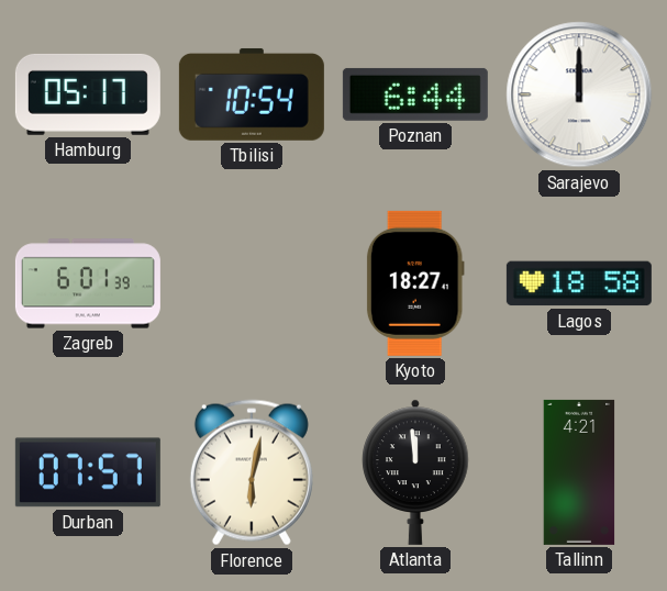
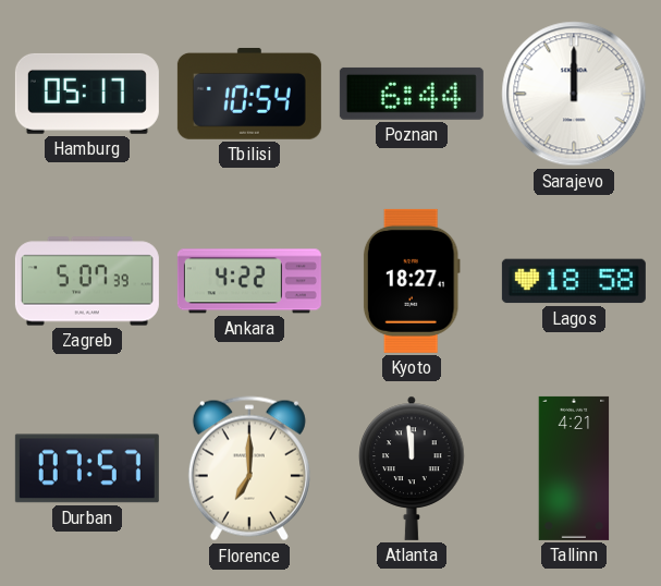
Zagreb: 6:01 -> 5:07
Ankara: none -> 4:22
Florence: 6:02 -> 7:00
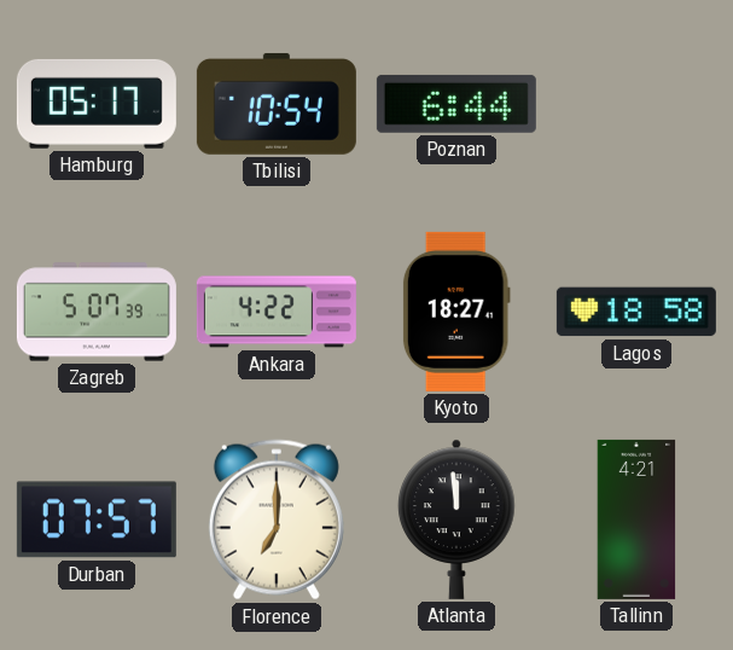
Sarajevo: 12:00 -> none
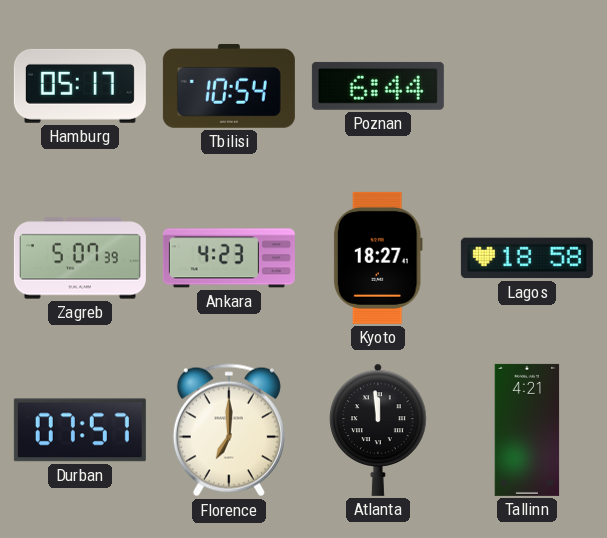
Ankara: 4:22 -> 4:23
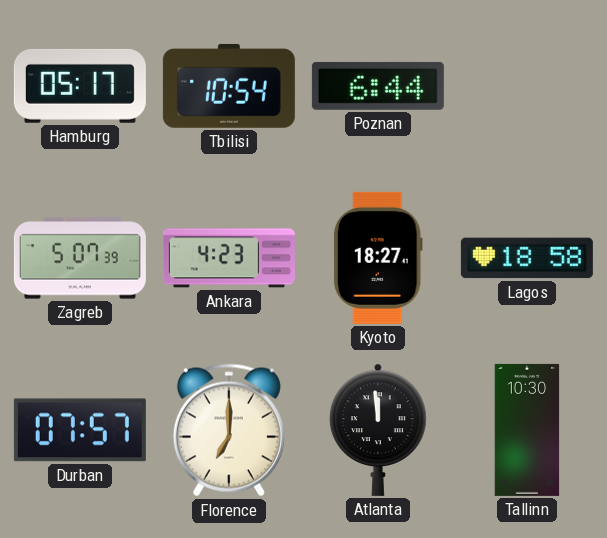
Tallinn: 4:21 -> 10:30
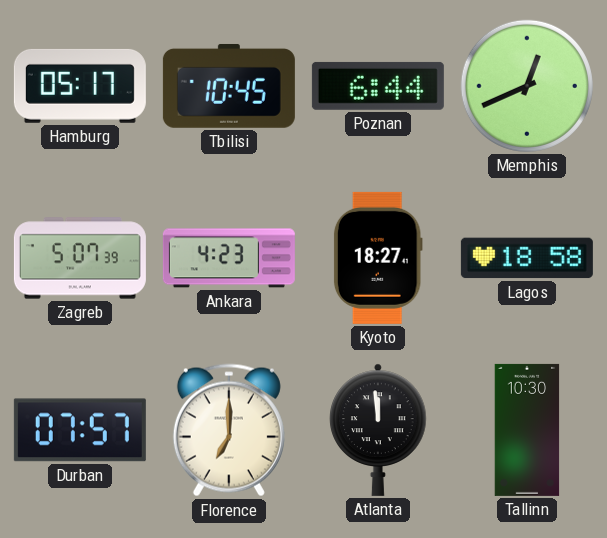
Tbilisi: 10:54 -> 10:45
Memphis: none -> 12:41
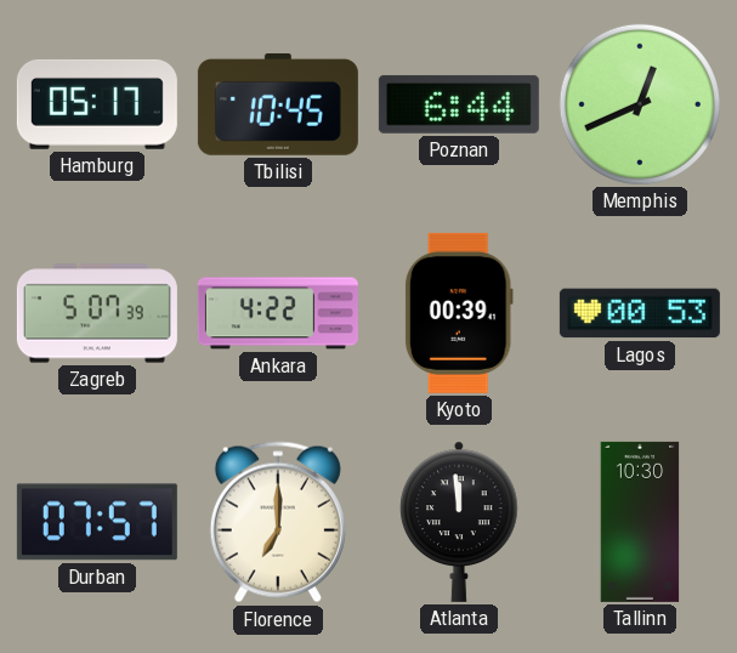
Ankara: 4:23 -> 4:22
Kyoto: 18:27 -> 00:39
Lagos: 18:58 -> 00:53
